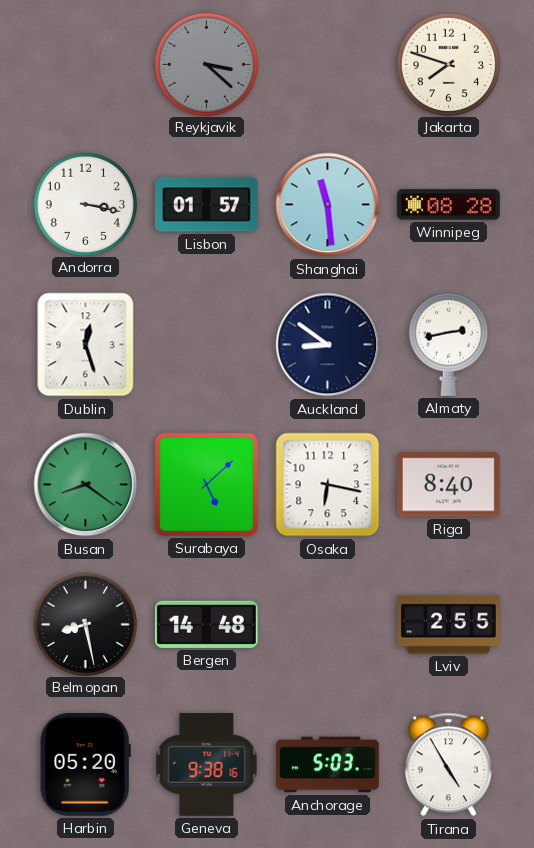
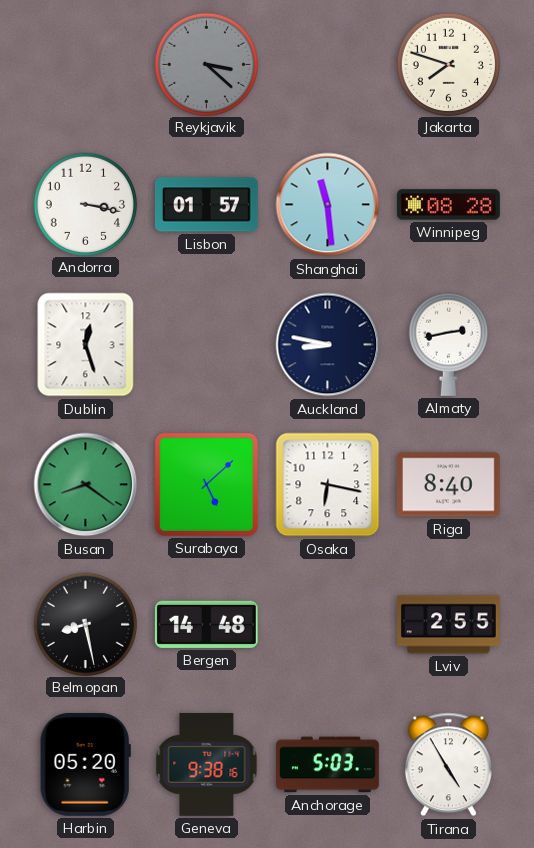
Auckland: 8:51 -> 8:47
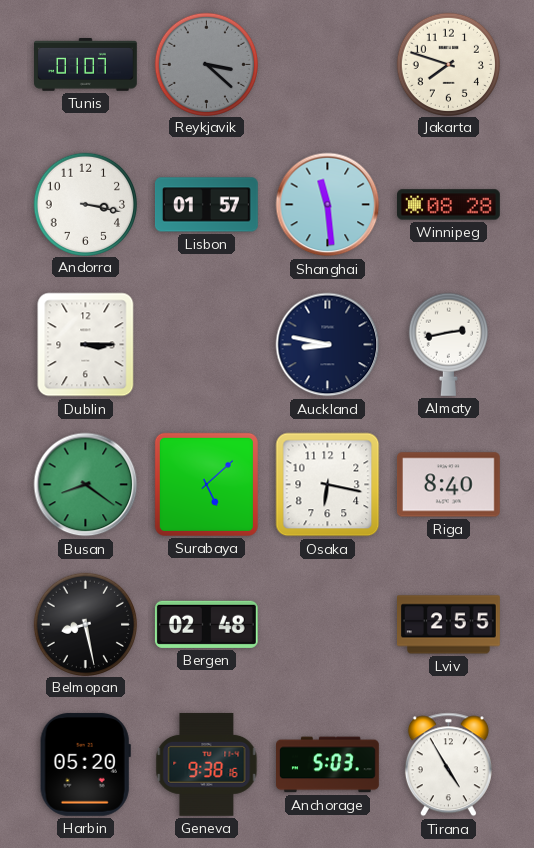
Tunis: none -> 01:07
Dublin: 12:27 -> 3:15
Bergen: 14:48 -> 02:48
